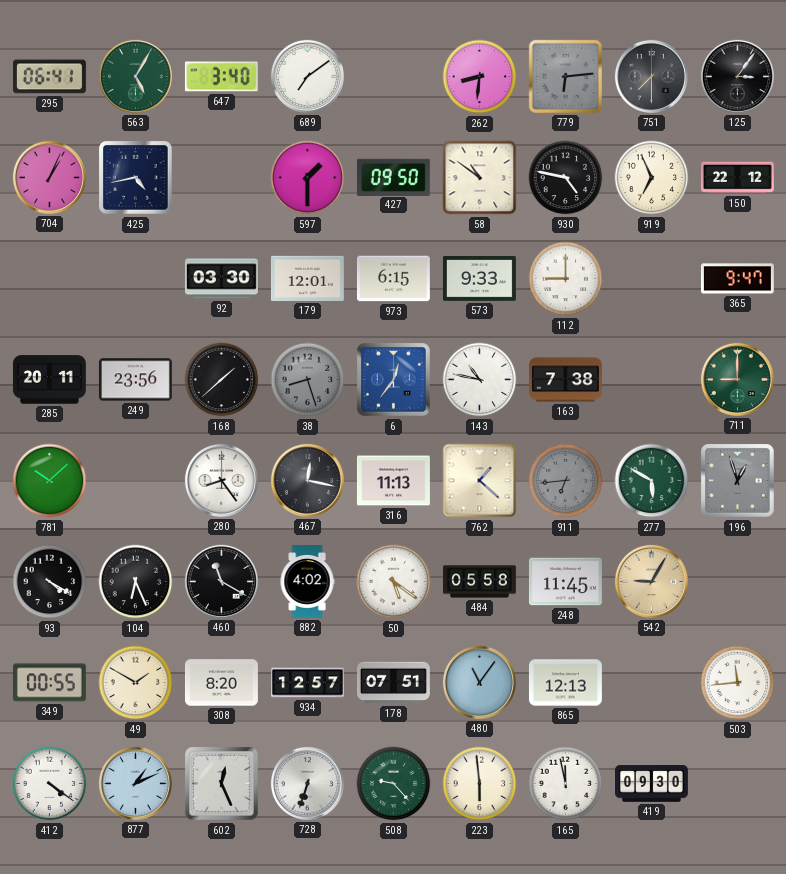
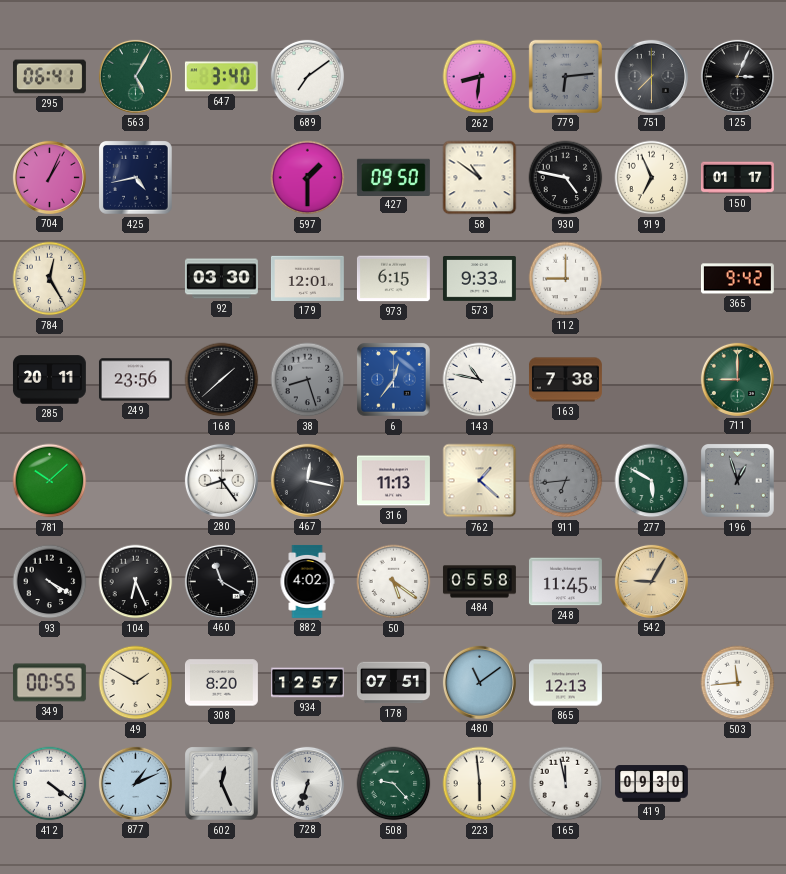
125: 3:06 -> 3:04
150: 22:12 -> 01:17
784: none -> 12:25
365: 9:47 -> 9:42
480: 11:06 -> 11:09
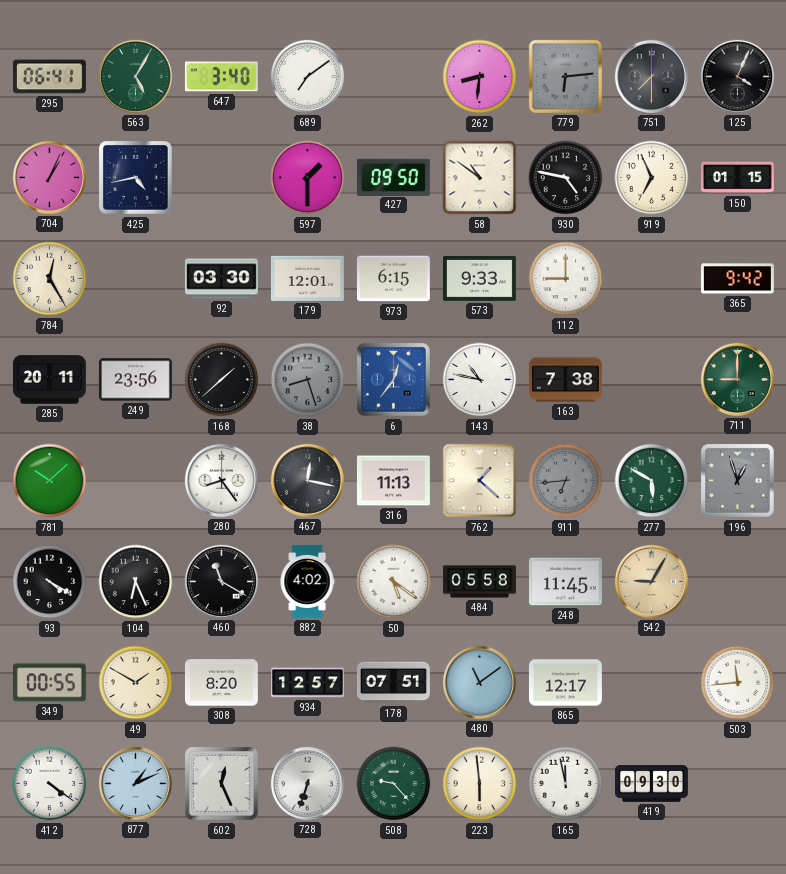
125: 3:04 -> 4:04
150: 01:17 -> 01:15
865: 12:13 -> 12:17
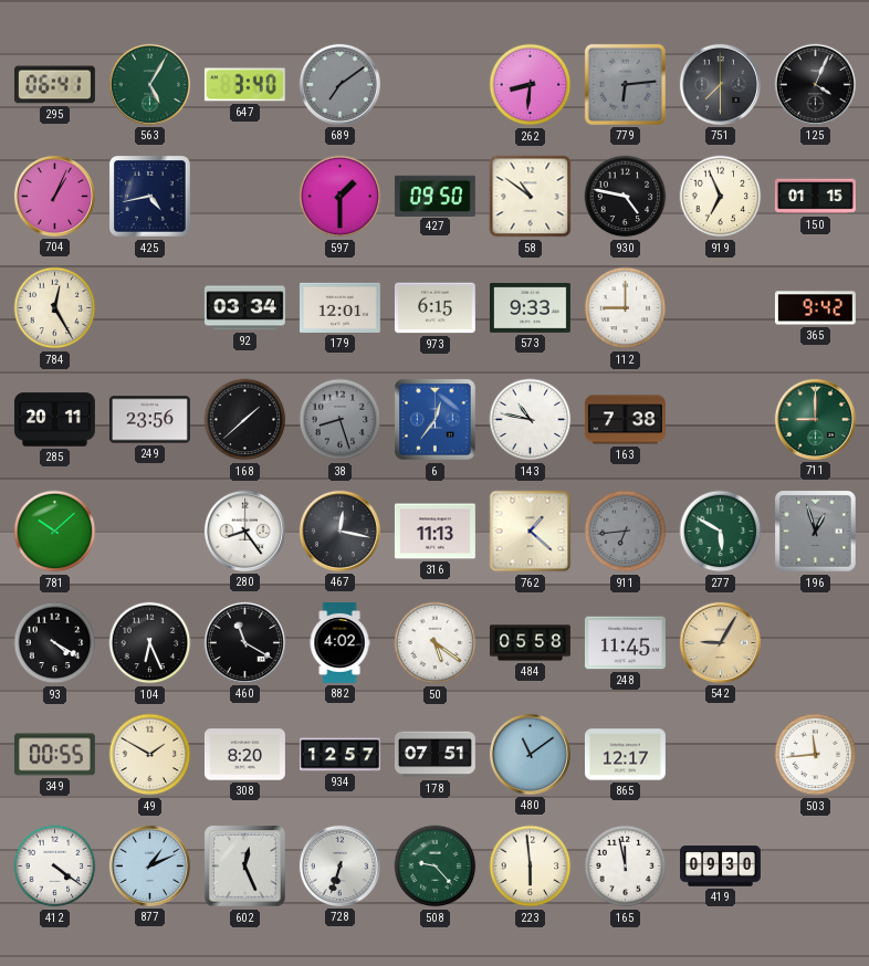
689 dial: white -> grey
92: 03:30 -> 03:34
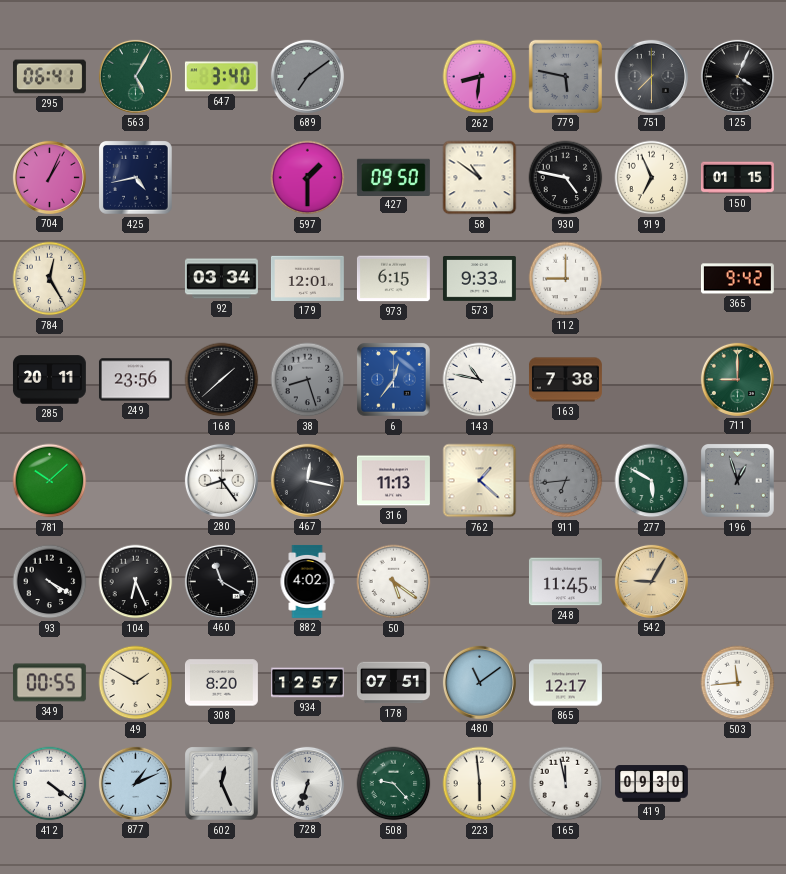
779: 6:14 -> 5:47
484: 05:58 -> none
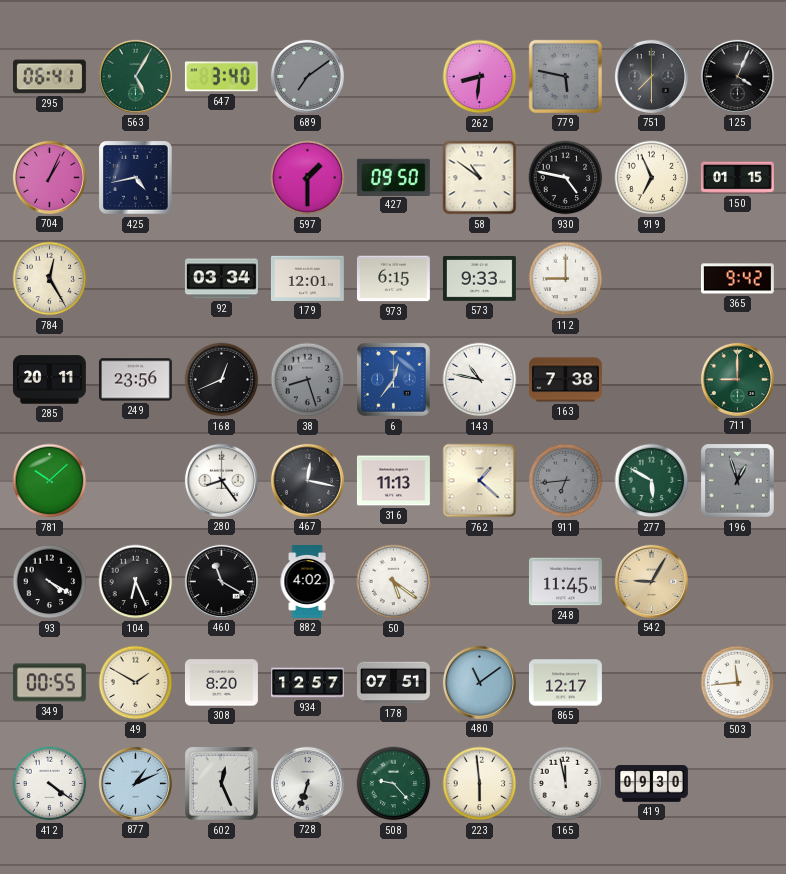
168: 1:38 -> 12:41
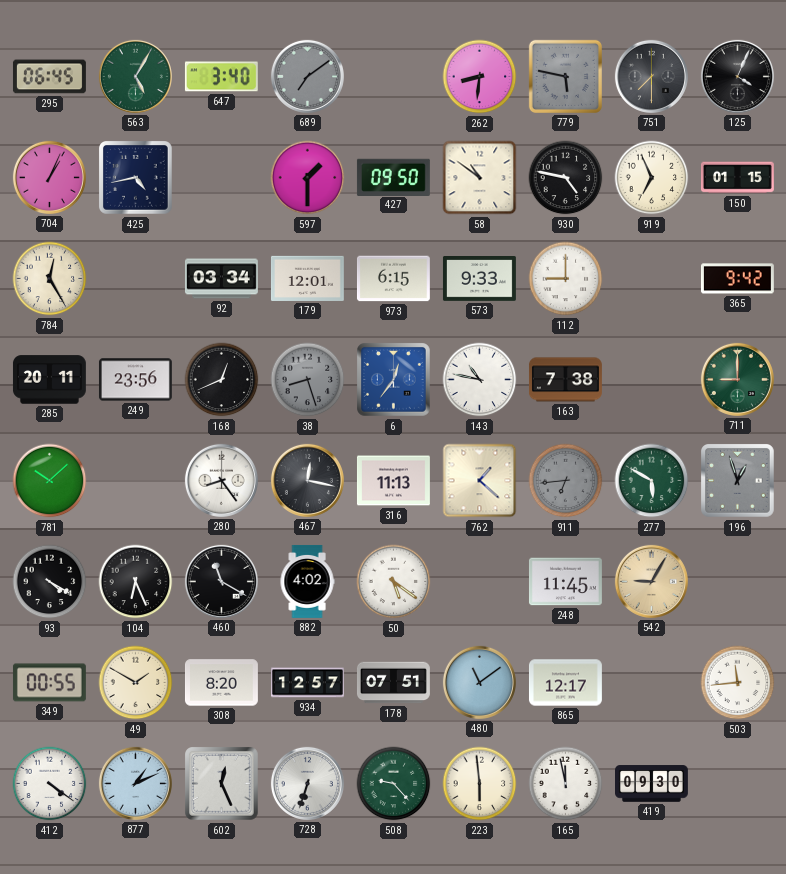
295: 06:41 -> 06:45
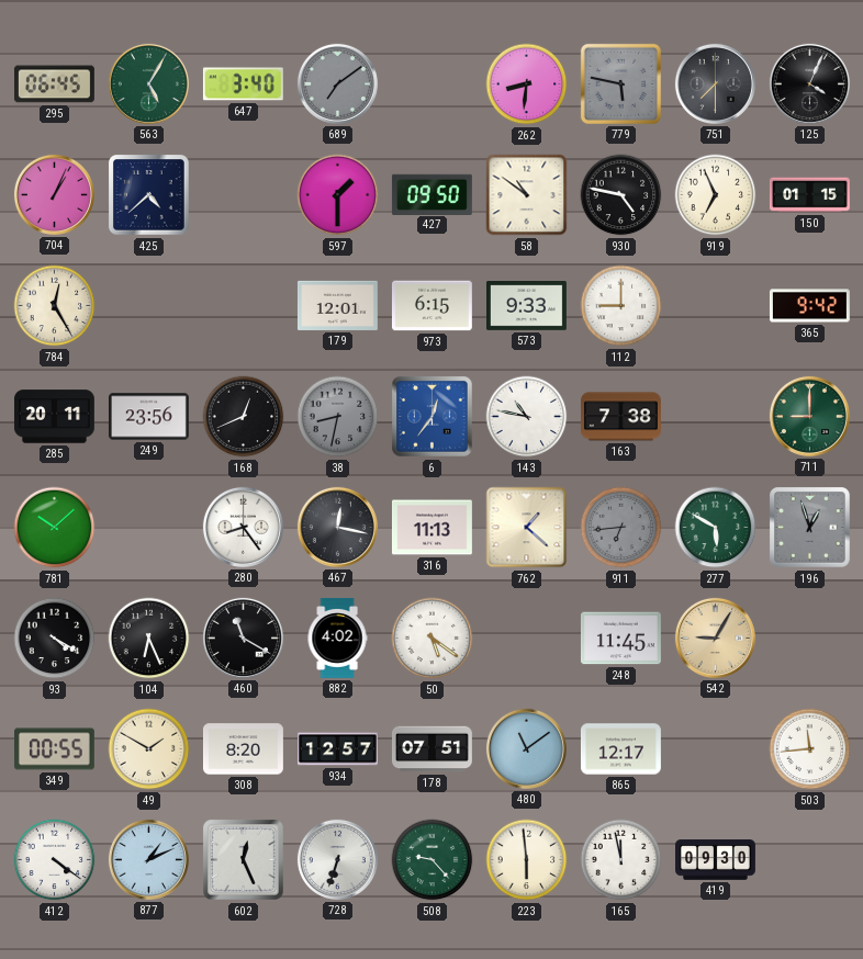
425: 4:43 -> 4:38
92: 03:34 -> none
38: 8:27 -> 8:32
